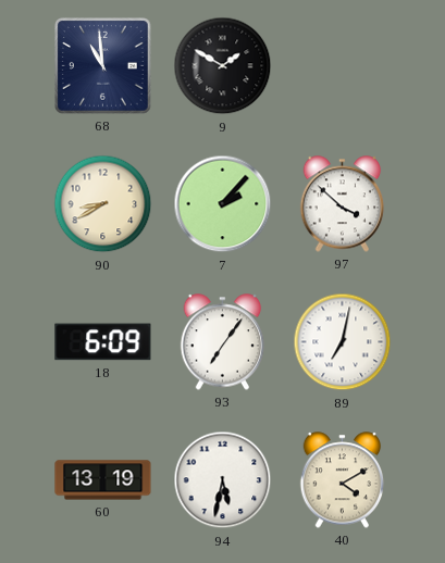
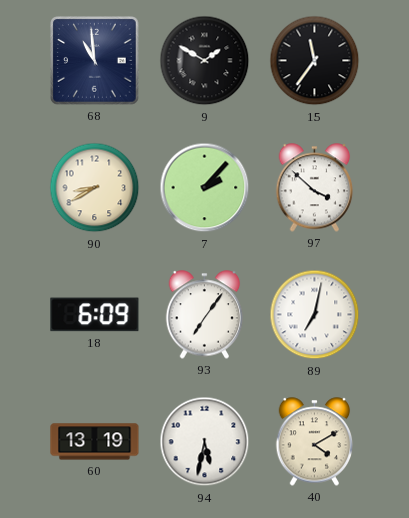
15: none -> 11:36
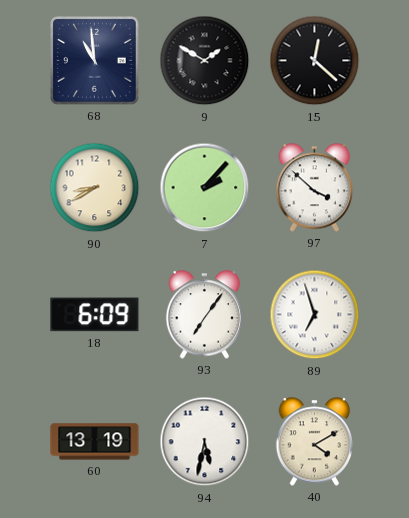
15: 11:36 -> 12:22
89: 7:02 -> 6:57
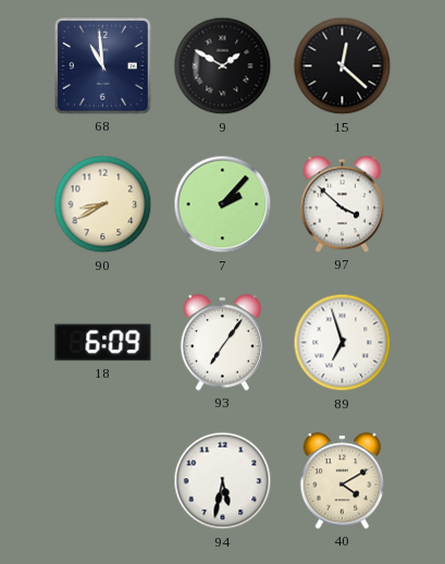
60: 13:19 -> none
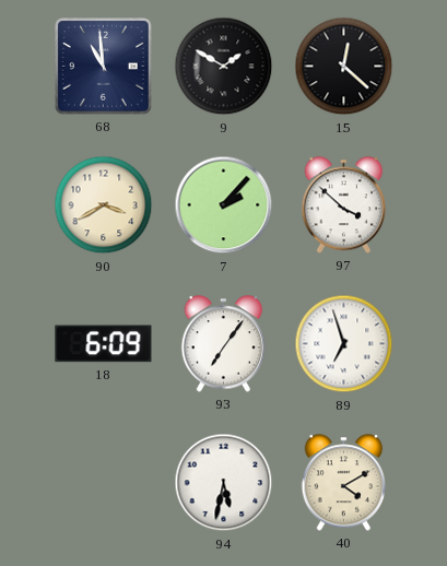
90: 8:40 -> 3:40
